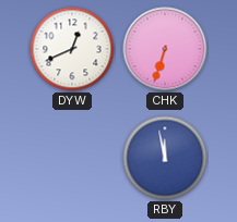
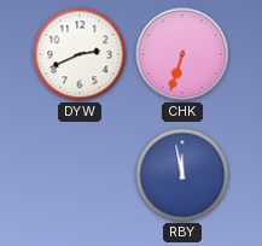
DYW: 12:41 -> 2:41
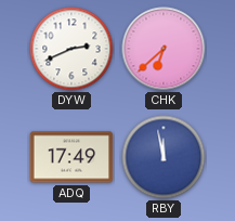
CHK: 6:33 -> 6:38
ADQ: none -> 17:49
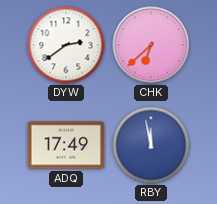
DYW: 2:41 -> 2:39
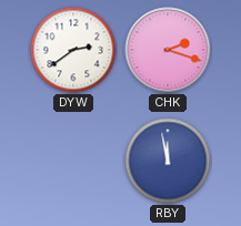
CHK: 6:38 -> 2:18
ADQ: 17:49 -> none
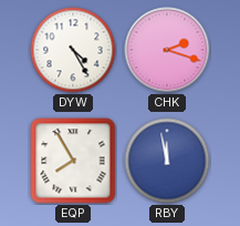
DYW: 2:39 -> 4:25
EQP: none -> 7:55
